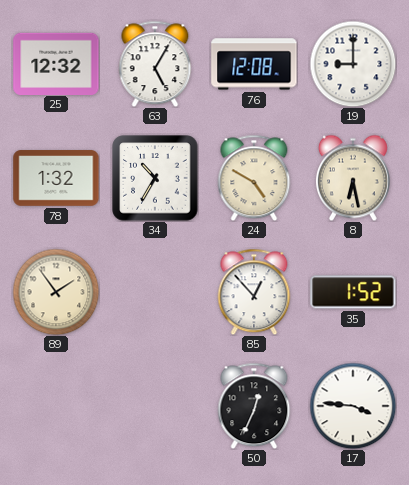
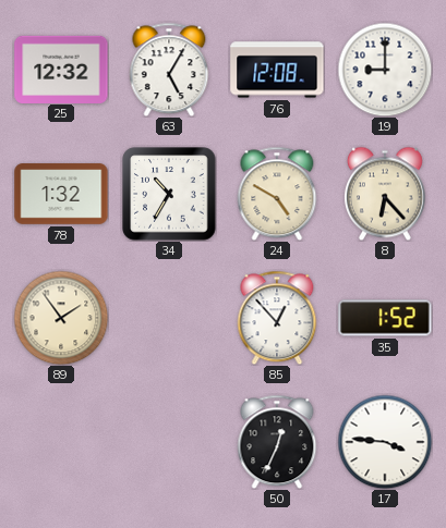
8: 6:28 -> 6:23
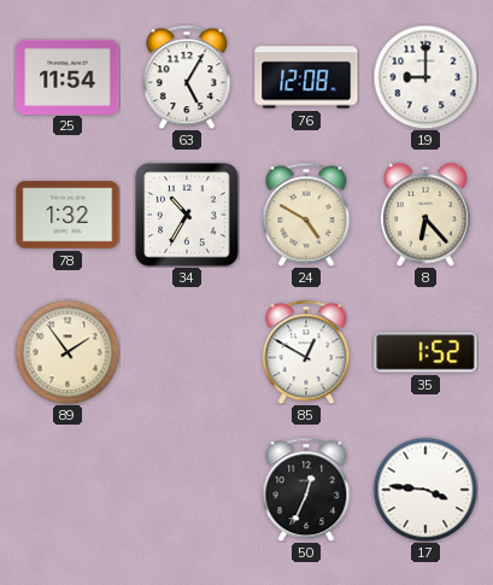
25: 12:32 -> 11:54
85: 12:53 -> 12:50
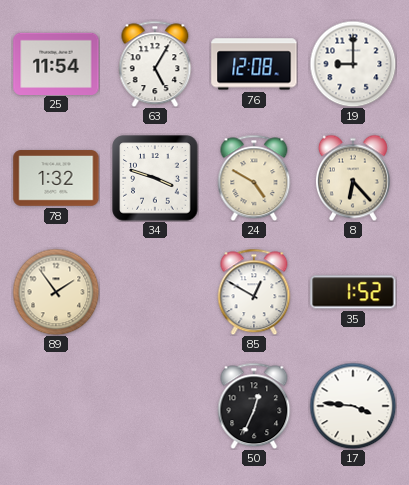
34: 10:35 -> 3:48
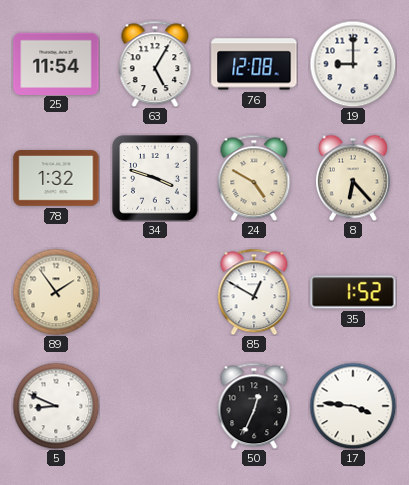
5: none -> 8:49
